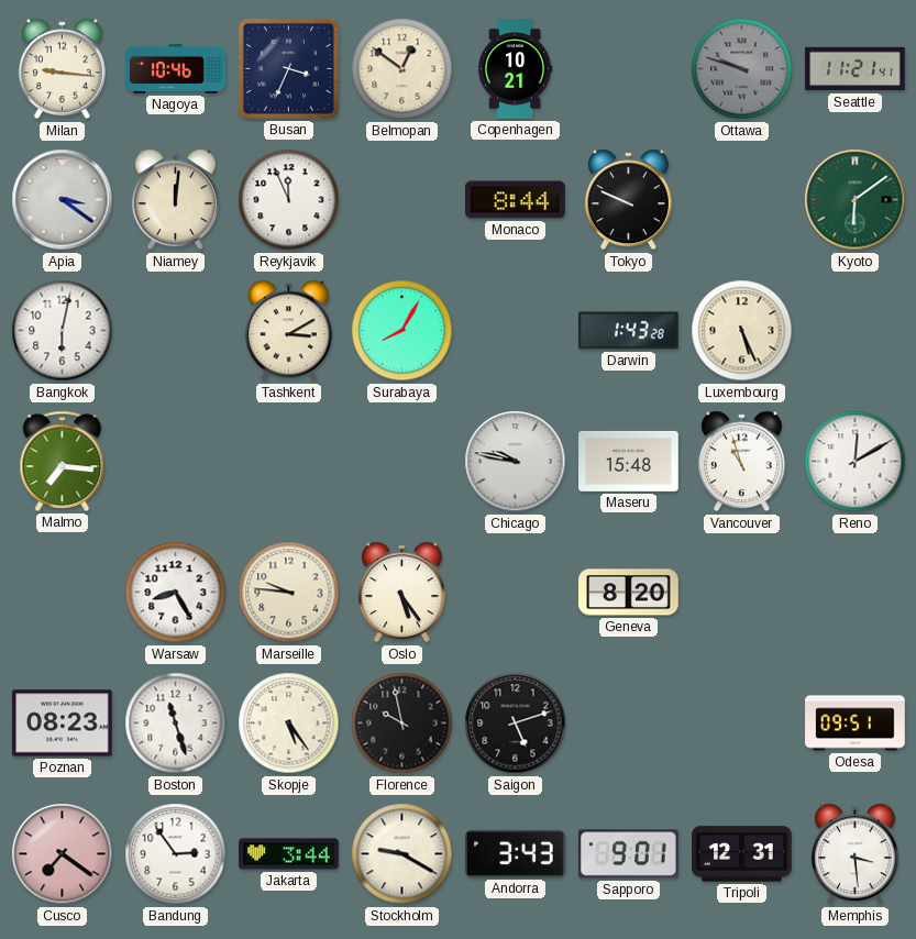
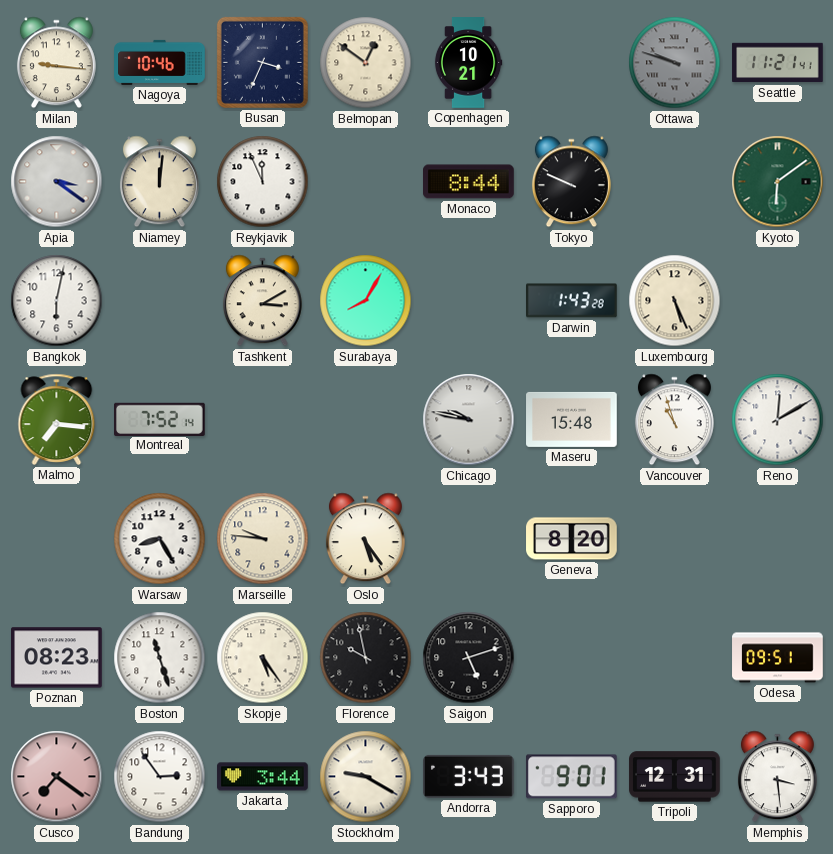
Montreal: none -> 7:52
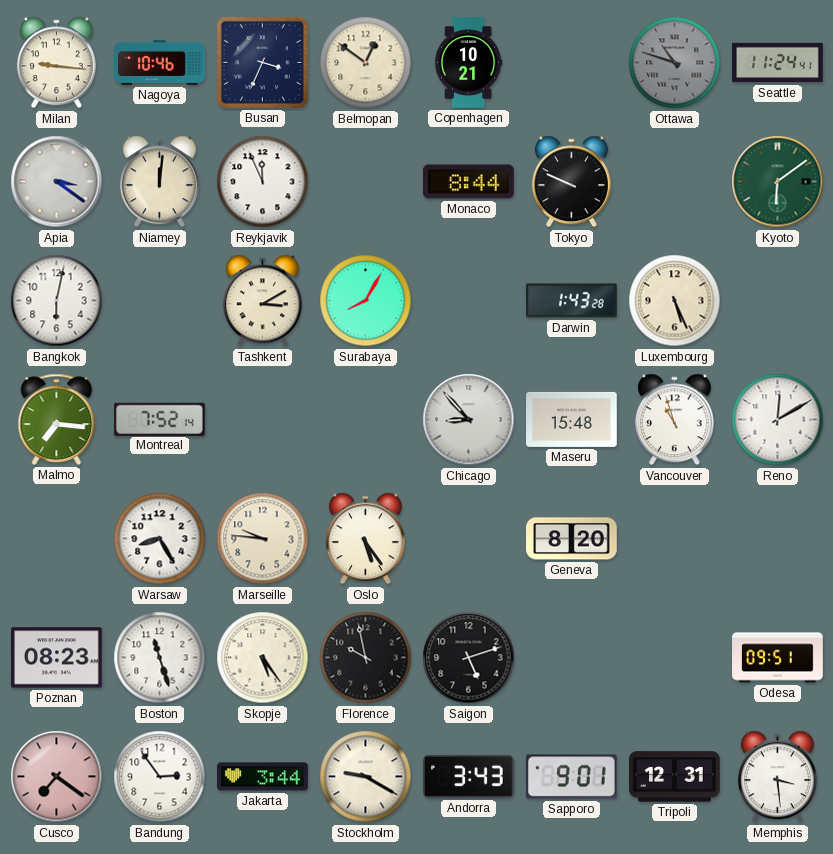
Ottawa: 9:48 -> 10:48
Seattle: 11:21 -> 11:24
Chicago: 9:47 -> 8:53
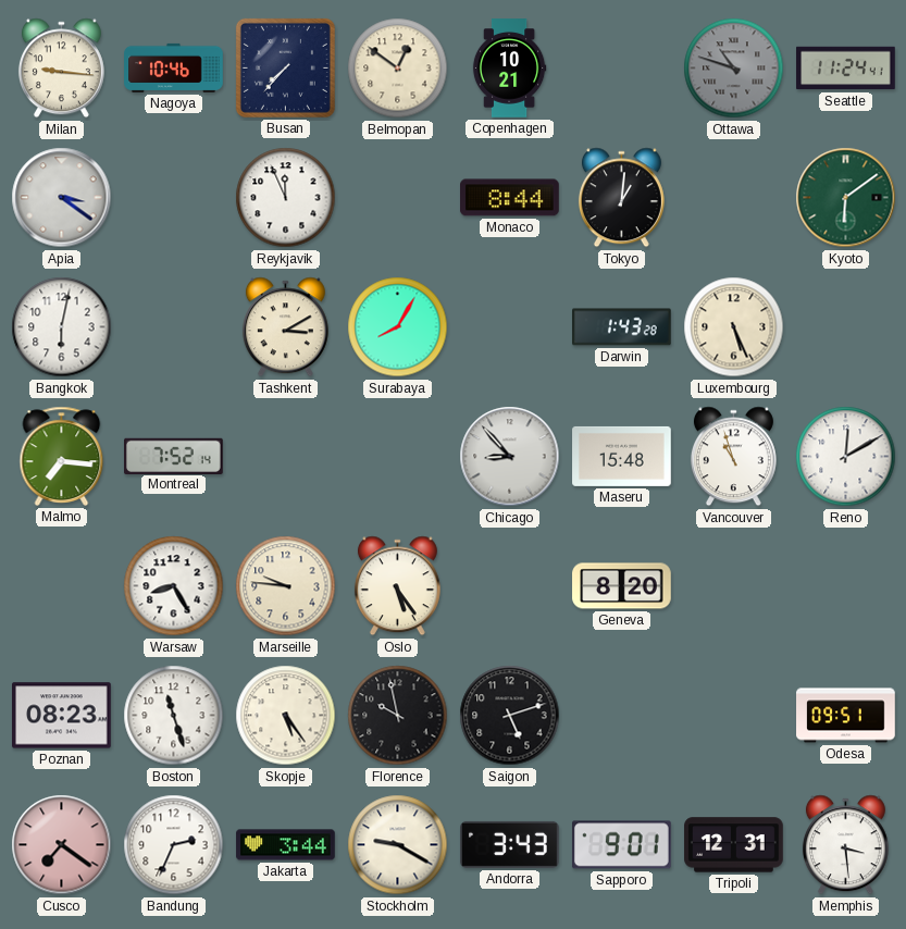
Busan: 3:34 -> 7:37
Niamey: 12:01 -> none
Tokyo: 9:49 -> 1:01
Bandung: 2:54 -> 2:34
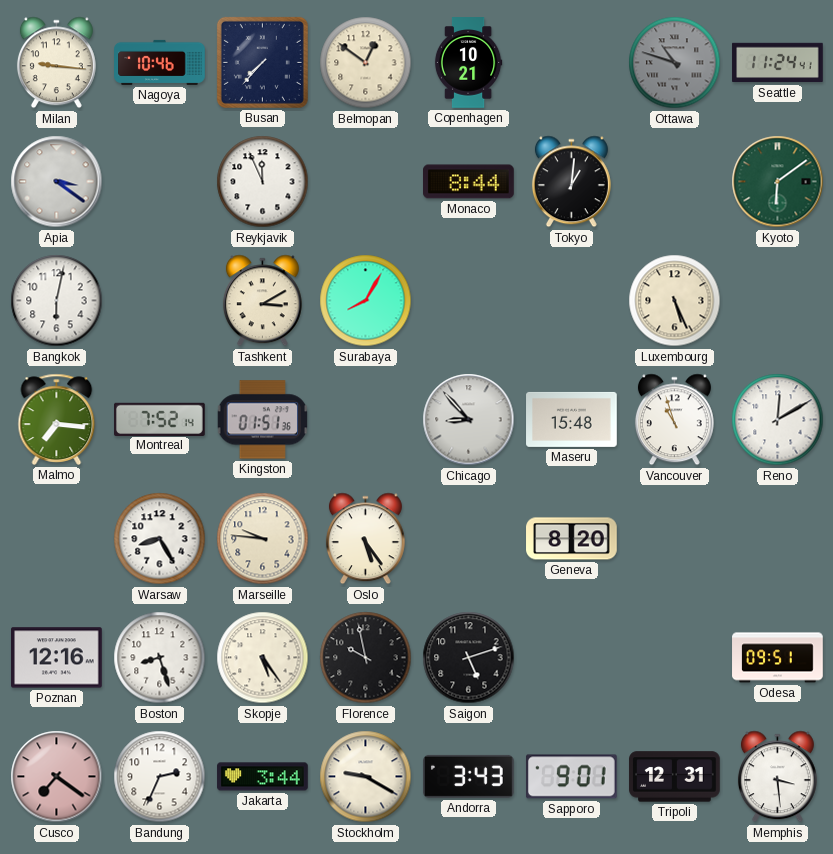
Darwin: 1:43 -> none
Kingston: none -> 01:51
Poznan: 08:23 -> 12:16
Boston: 11:27 -> 8:27
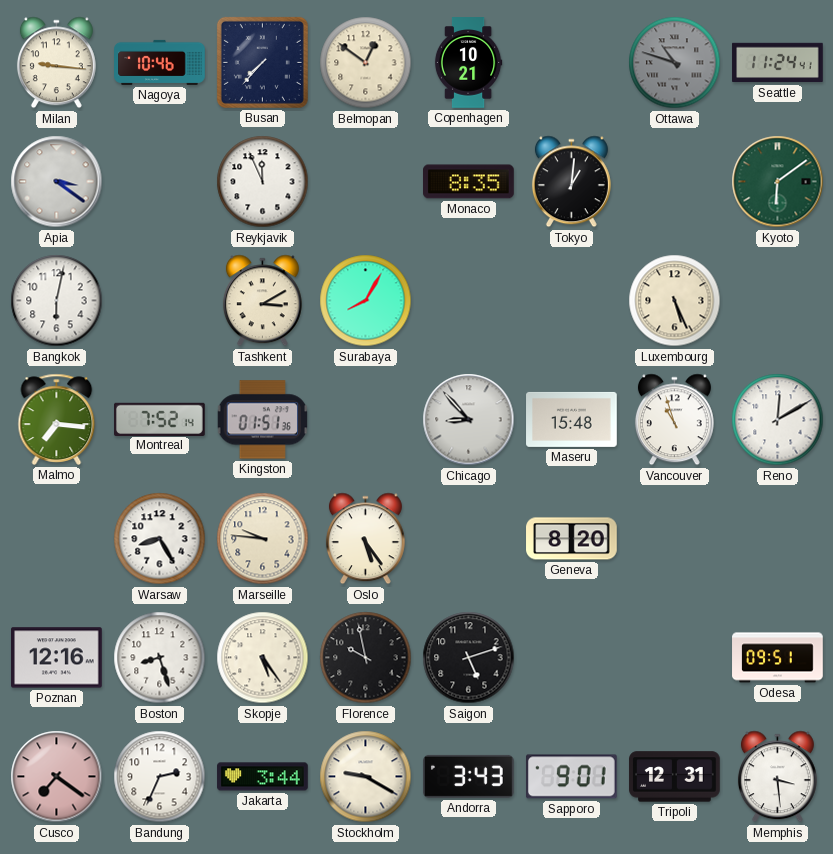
Monaco: 8:44 -> 8:35
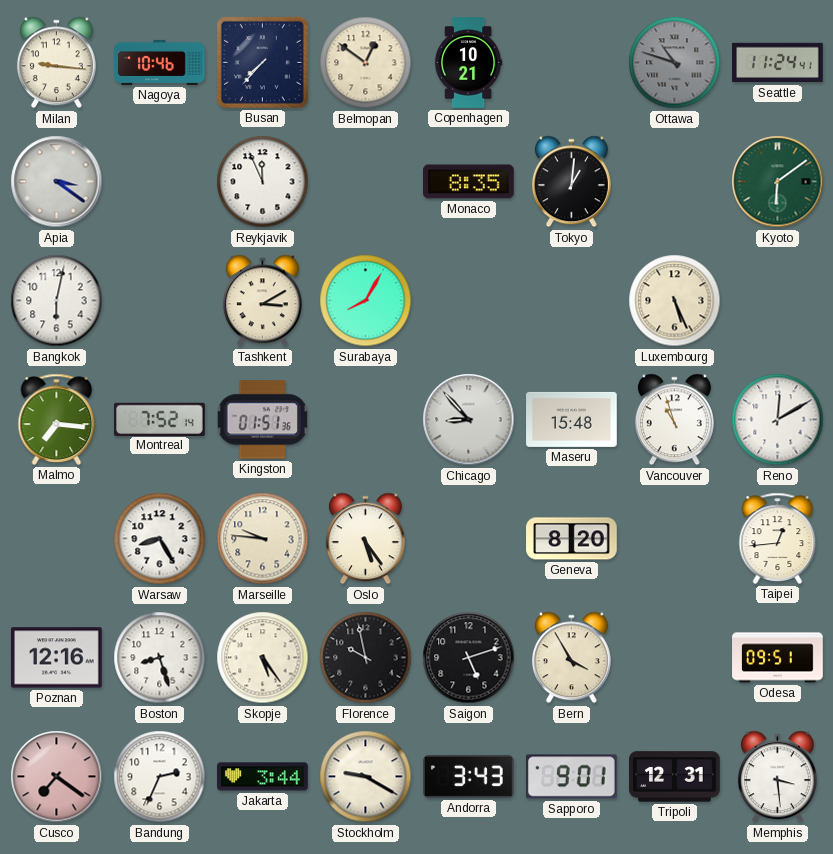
Taipei: none -> 12:44
Bern: none -> 3:55
